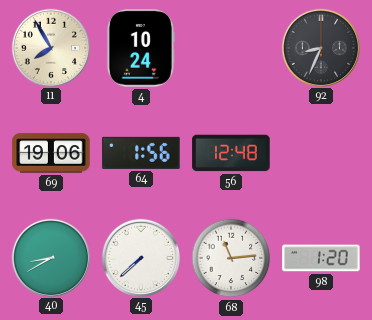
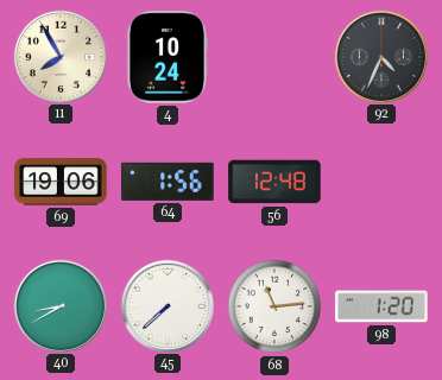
92: 8:34 -> 4:34
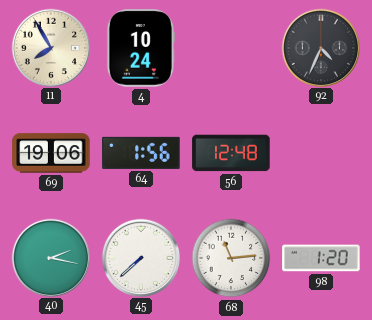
40: 8:40 -> 2:17
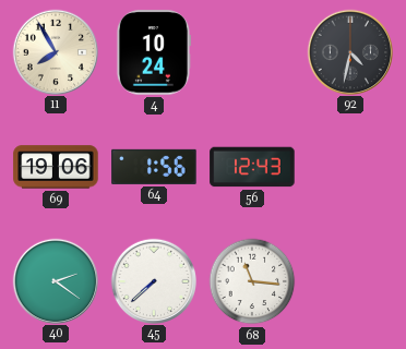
92: 4:34 -> 4:32
56: 12:48 -> 12:43
40: 2:17 -> 2:21
68: 11:14 -> 11:16
98: 1:20 -> none
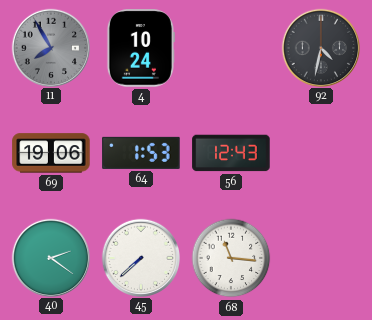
11 dial: cream -> grey
64: 1:56 -> 1:53
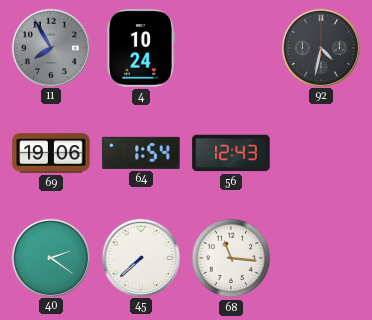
64: 1:53 -> 1:54
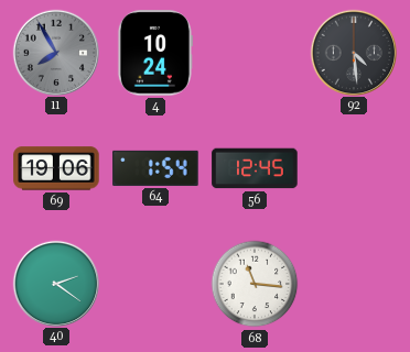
92: 4:32 -> 4:29
56: 12:43 -> 12:45
45: 7:38 -> none
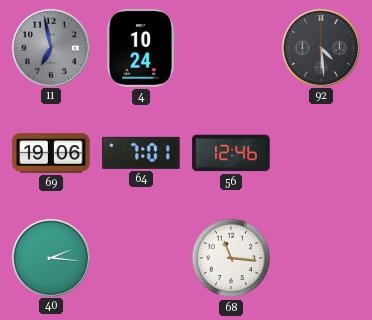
11: 7:55 -> 6:58
64: 1:54 -> 7:01
56: 12:45 -> 12:46
40: 2:21 -> 2:16
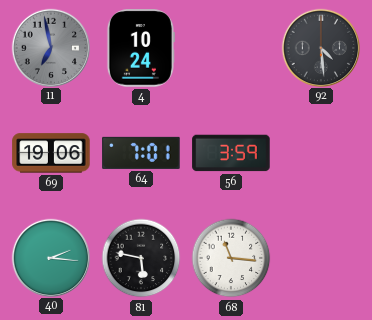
56: 12:46 -> 3:59
81: none -> 5:47
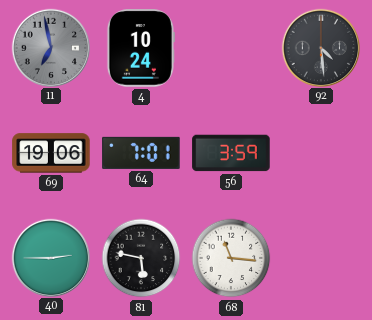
40: 2:16 -> 2:45
